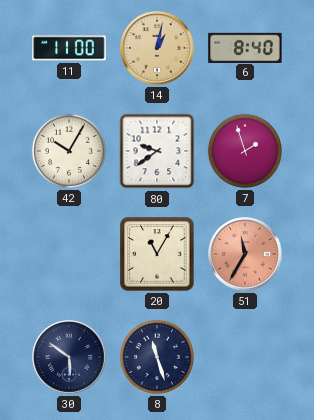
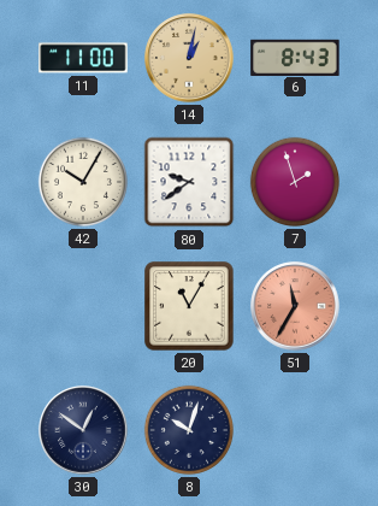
6: 8:40 -> 8:43
30: 5:51 -> 12:51
8: 11:27 -> 10:03
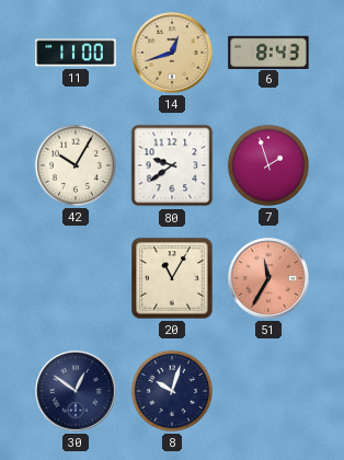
14: 1:02 -> 12:42
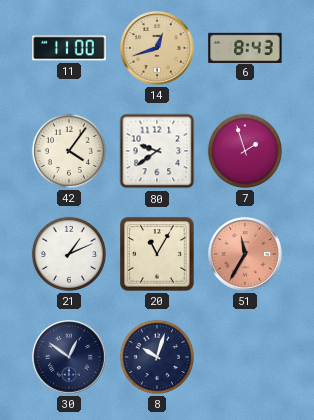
42: 10:05 -> 4:06
21: none -> 1:11
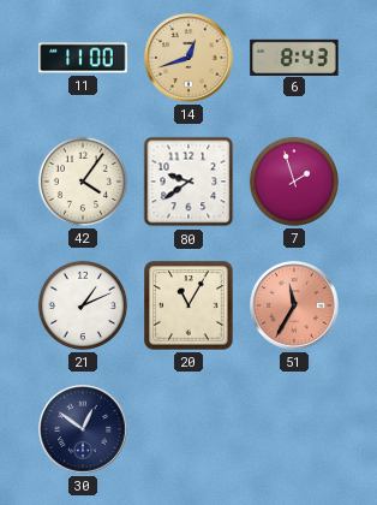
8: 10:03 -> none
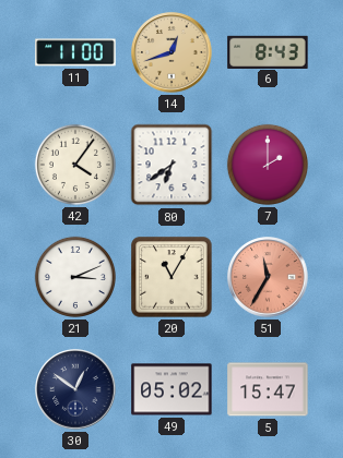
80: 9:39 -> 6:39
7: 1:57 -> 2:00
21: 1:11 -> 3:11
49: none -> 05:02
5: none -> 15:47
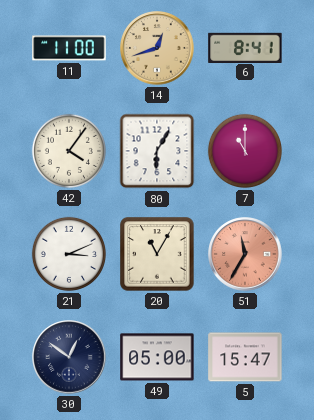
6: 8:43 -> 8:41
80: 6:39 -> 6:05
7: 2:00 -> 11:00
49: 05:02 -> 05:00
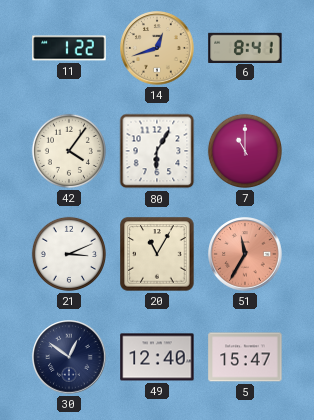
11: 11:00 -> 1:22
49: 05:00 -> 12:40
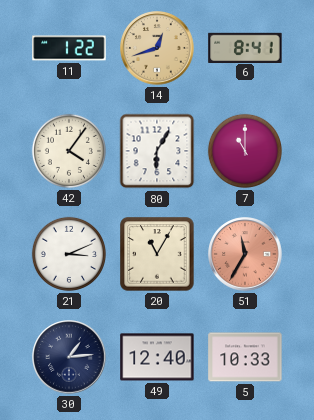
30: 12:51 -> 1:14
5: 15:47 -> 10:33
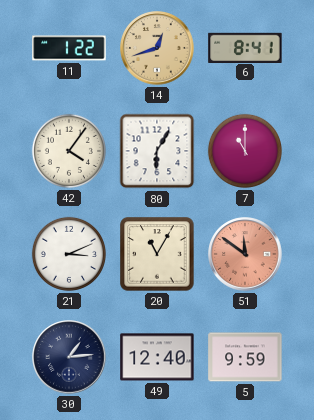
51: 11:35 -> 11:51
5: 10:33 -> 9:59
